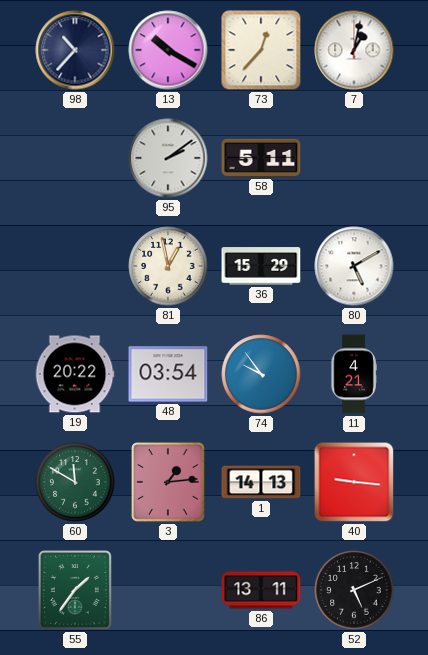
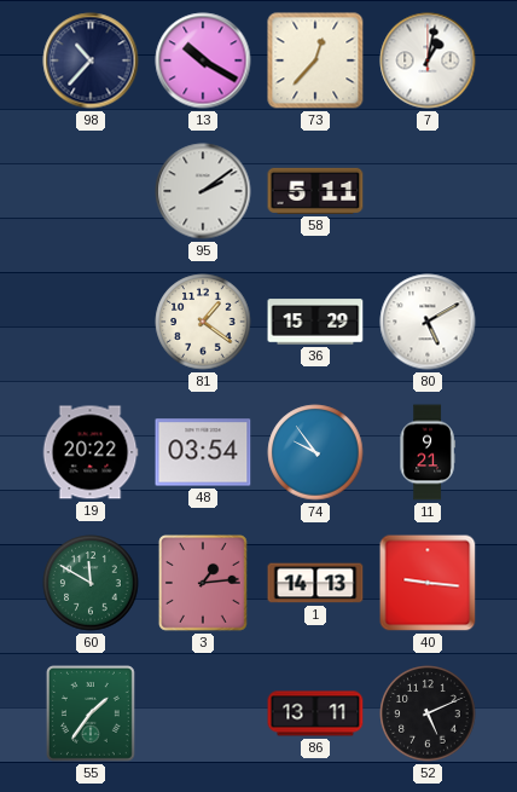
81: 12:58 -> 1:21
11: 4:21 -> 9:21
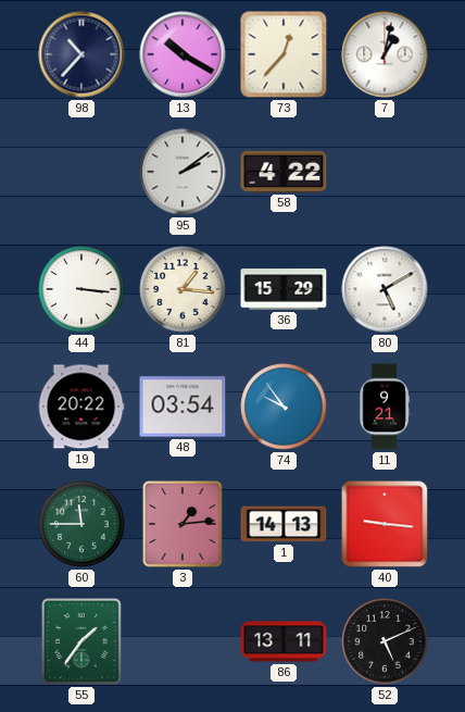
58: 5:11 -> 4:22
44: none -> 3:16
81: 1:21 -> 1:16
60: 11:50 -> 11:45
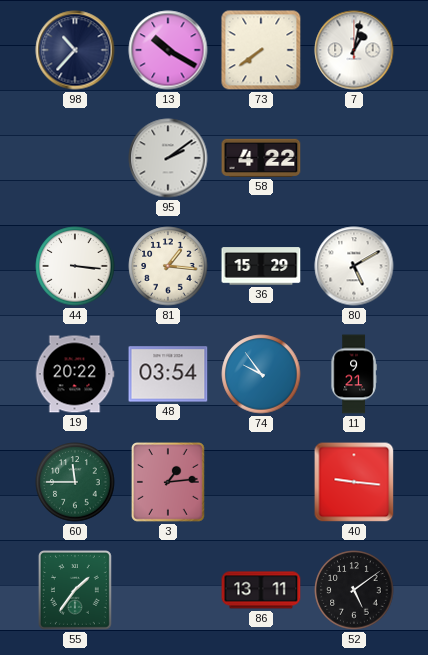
73: 12:37 -> 7:39
1: 14:13 -> none
52: 5:11 -> 5:09
